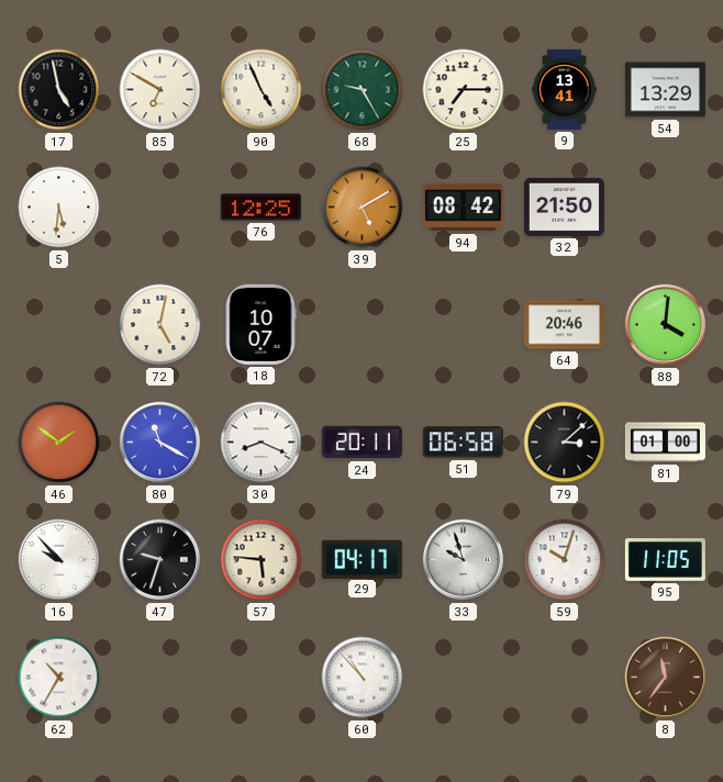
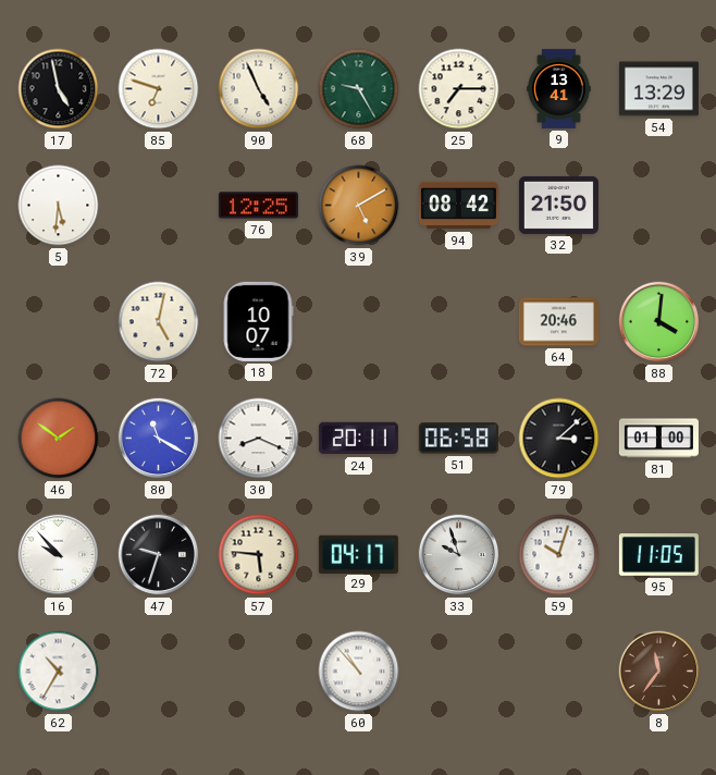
85: 6:50 -> 6:48
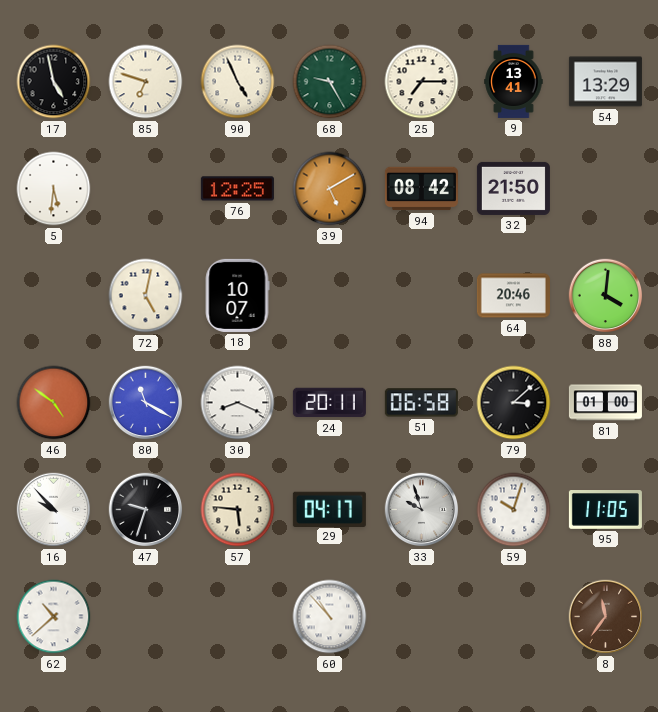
46: 1:51 -> 4:51
62: 10:35 -> 10:38
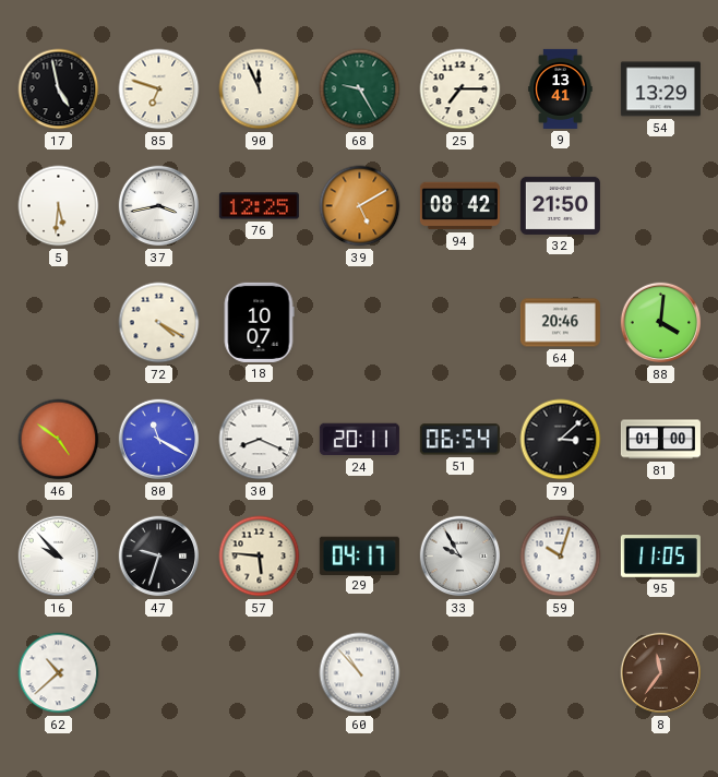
90: 4:56 -> 11:56
37: none -> 3:43
72: 5:02 -> 4:20
51: 06:58 -> 06:54
33: 9:57 -> 9:55
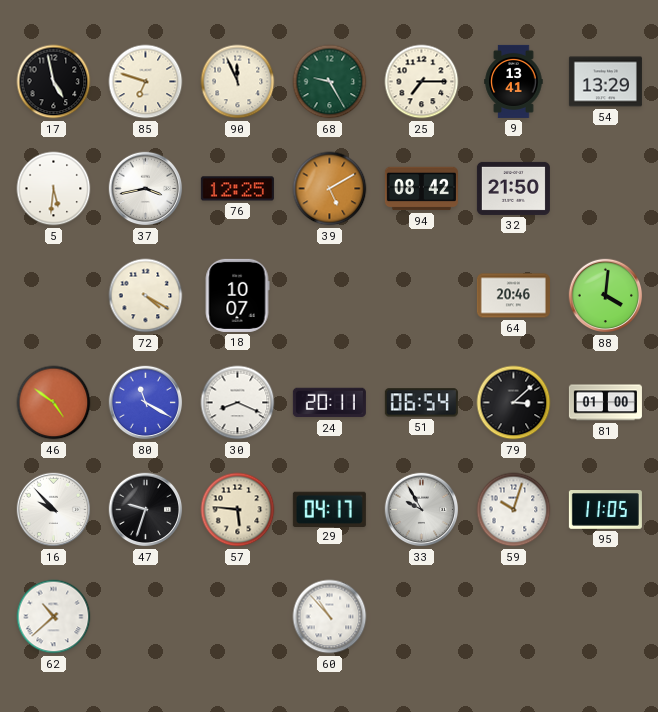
8: 11:36 -> none
